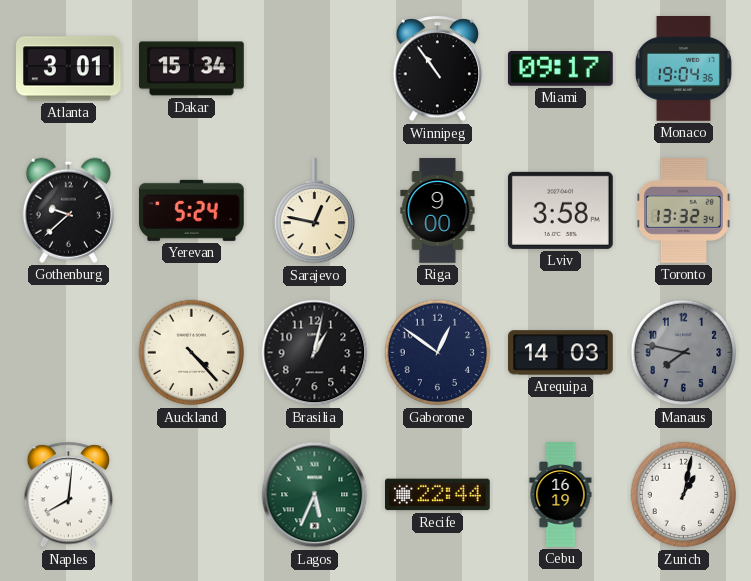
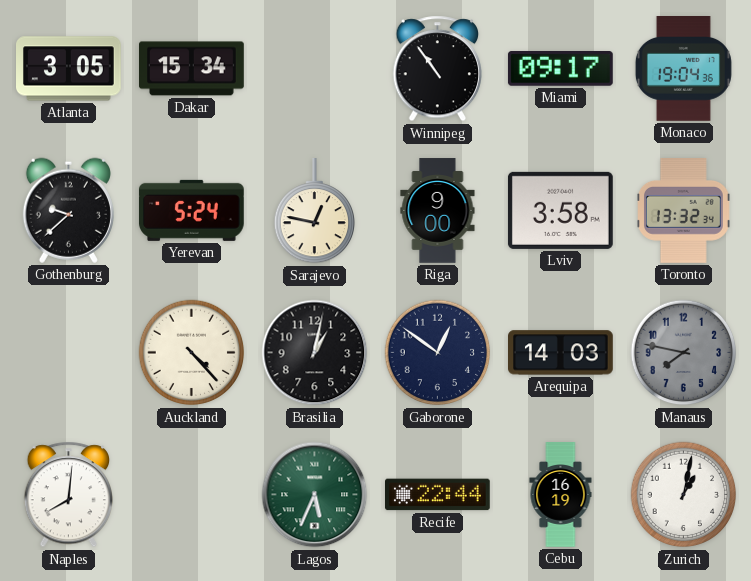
Atlanta: 3:01 -> 3:05
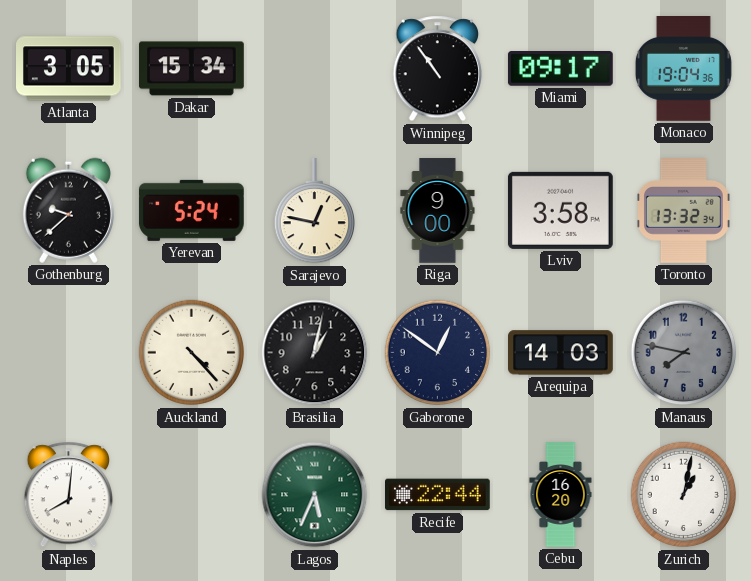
Cebu: 16:19 -> 16:20
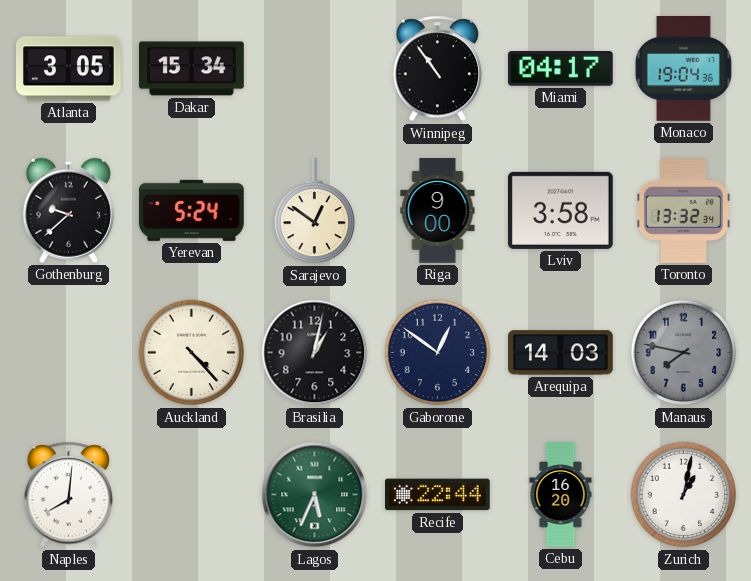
Miami: 09:17 -> 04:17
Sarajevo: 12:47 -> 12:51
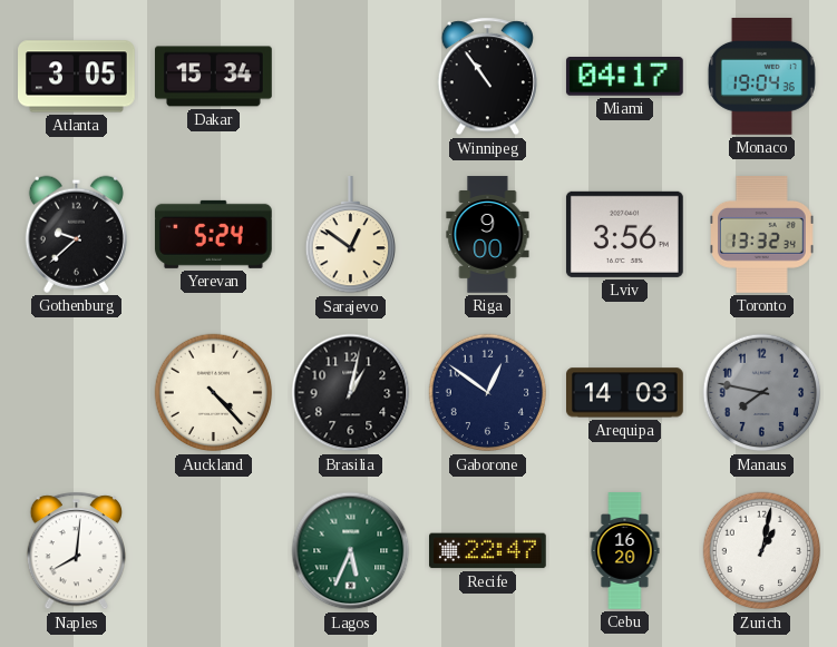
Lviv: 3:58 -> 3:56
Recife: 22:44 -> 22:47
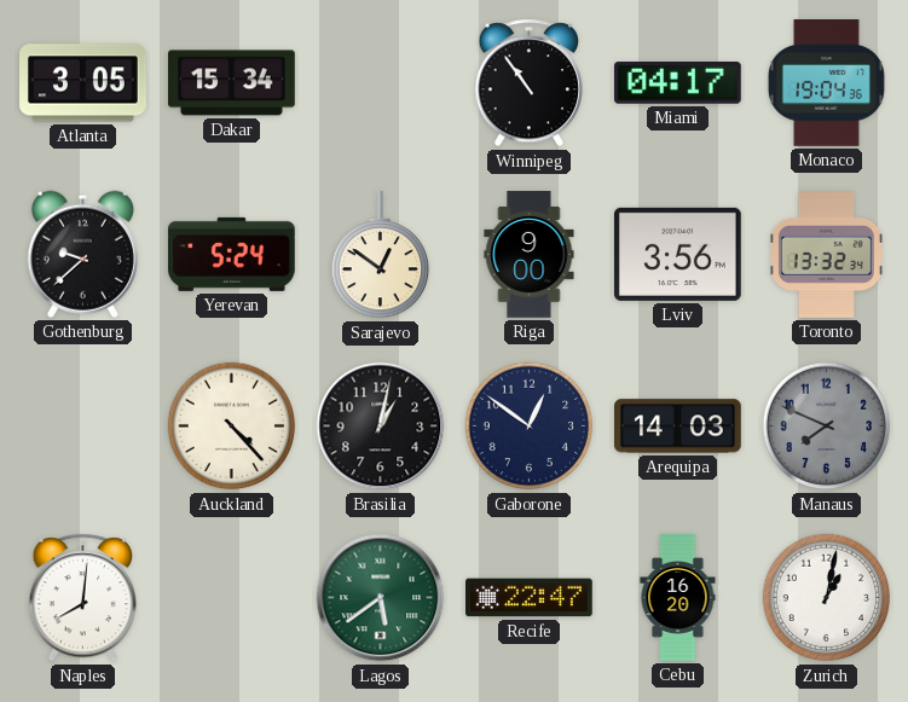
Manaus: 7:47 -> 7:49
Lagos: 5:34 -> 5:39
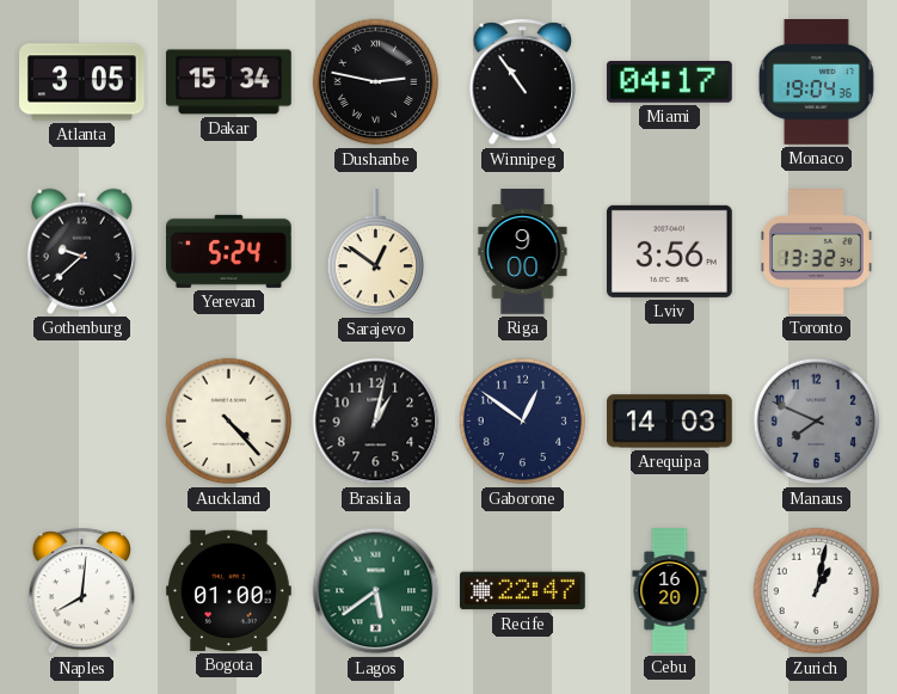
Dushanbe: none -> 2:47
Bogota: none -> 01:00
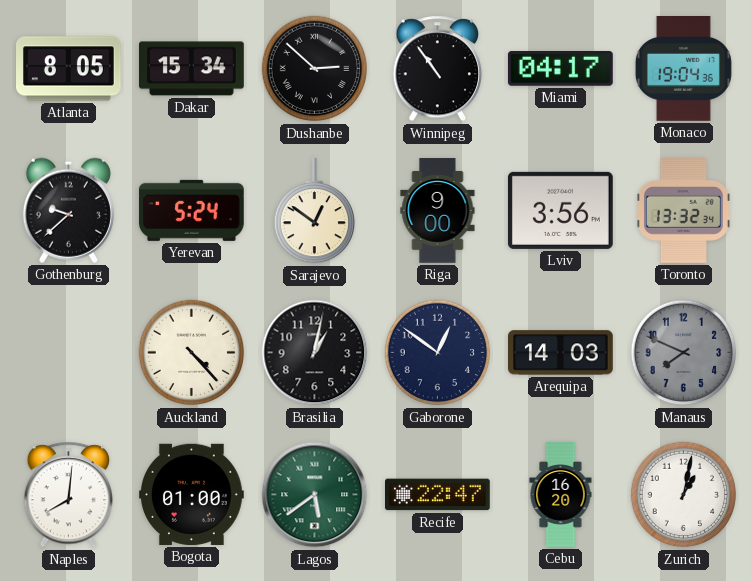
Atlanta: 3:05 -> 8:05
Dushanbe: 2:47 -> 2:52
